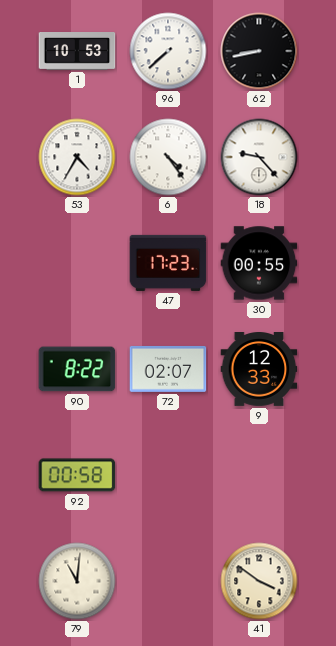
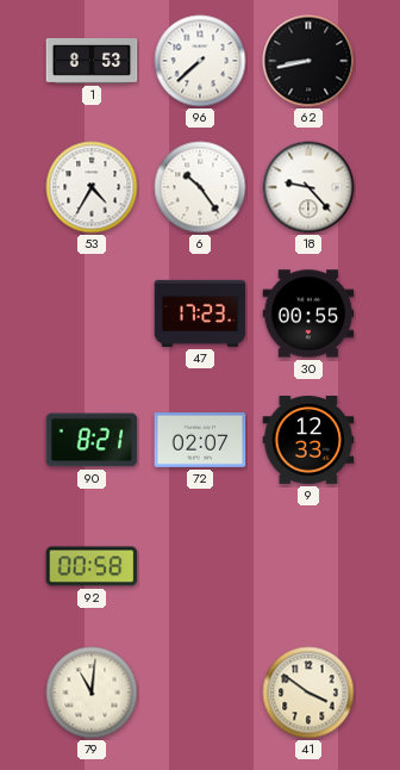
1: 10:53 -> 8:53
6: 4:24 -> 10:24
90: 8:22 -> 8:21
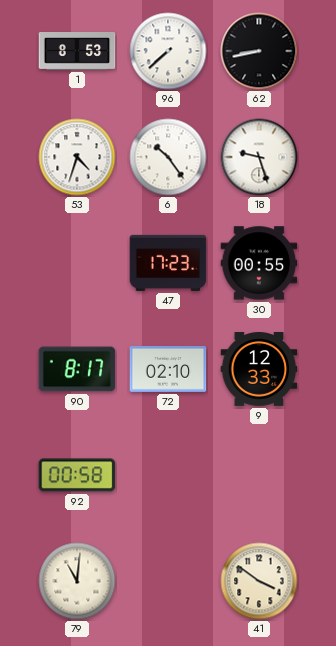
53: 4:35 -> 4:33
18: 9:23 -> 9:27
90: 8:21 -> 8:17
72: 02:07 -> 02:10
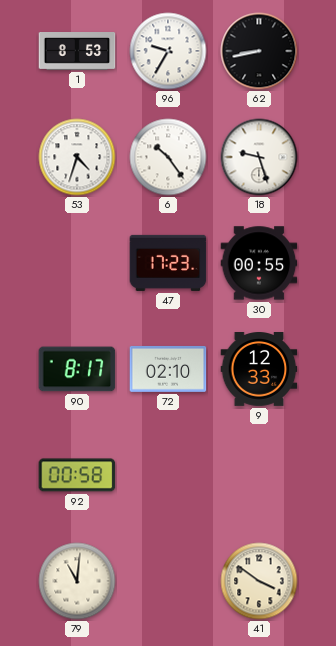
96: 7:38 -> 9:35
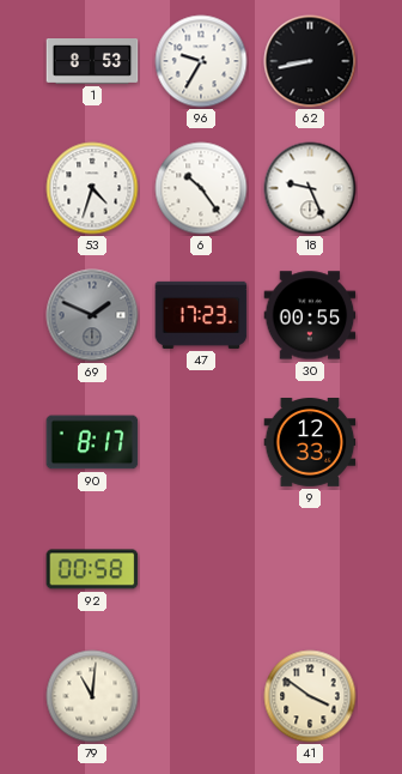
18: 9:27 -> 9:26
69: none -> 1:49
72: 02:10 -> none
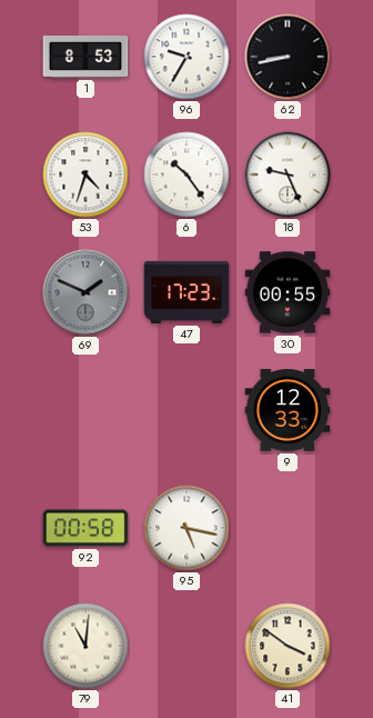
90: 8:17 -> none
95: none -> 5:17
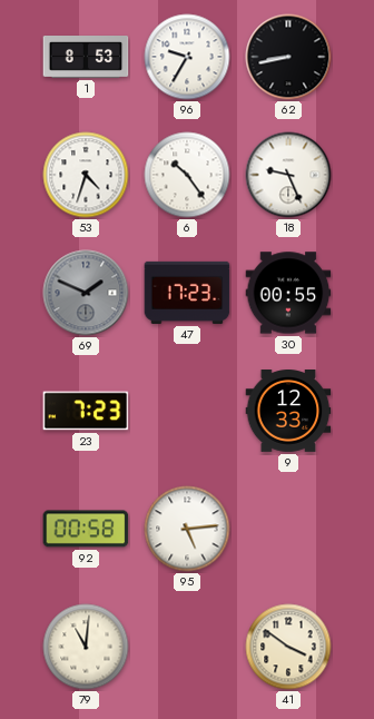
23: none -> 7:23
95: 5:17 -> 5:14
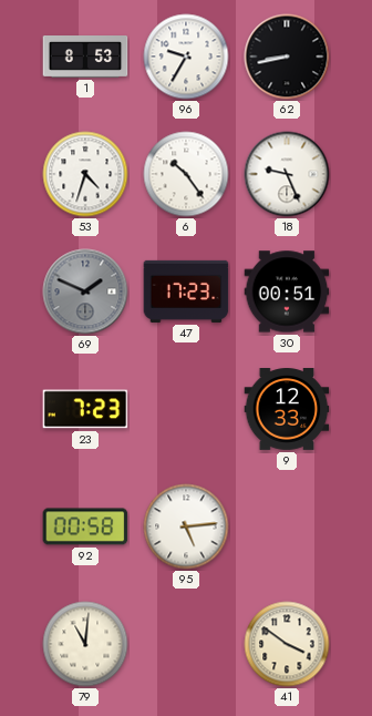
30: 00:55 -> 00:51
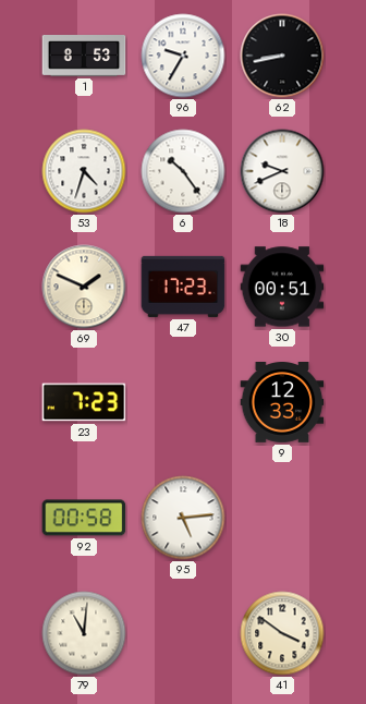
18: 9:26 -> 9:41
69 dial: grey -> cream
